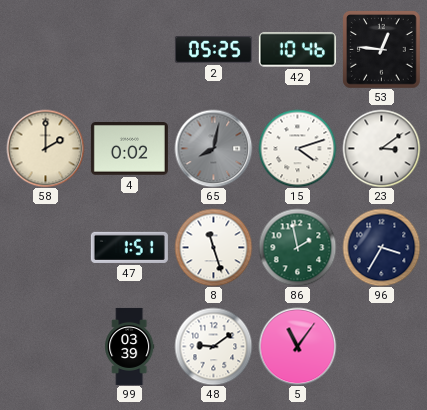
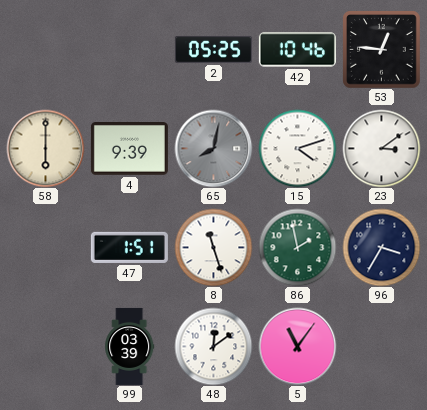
58: 2:00 -> 6:00
4: 0:02 -> 9:39
48: 9:09 -> 12:09
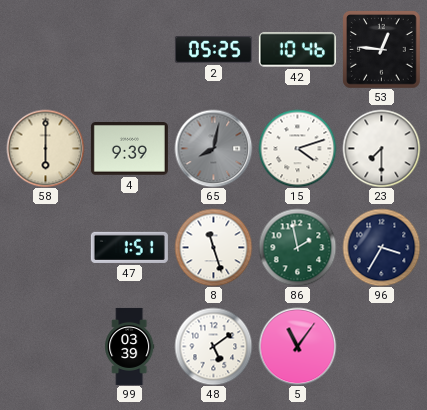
23: 3:09 -> 7:30
48: 12:09 -> 5:09
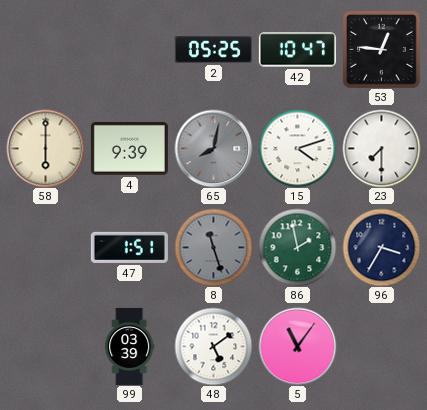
42: 10:46 -> 10:47
8 dial: white -> grey
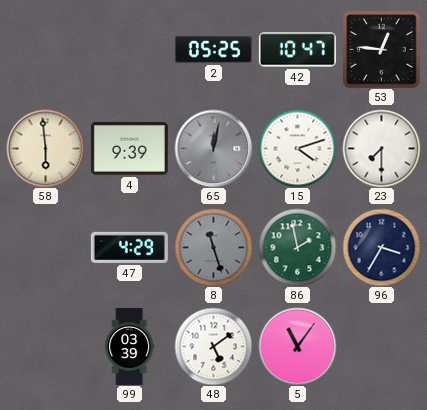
58: 6:00 -> 5:59
65: 8:02 -> 12:02
47: 1:51 -> 4:29
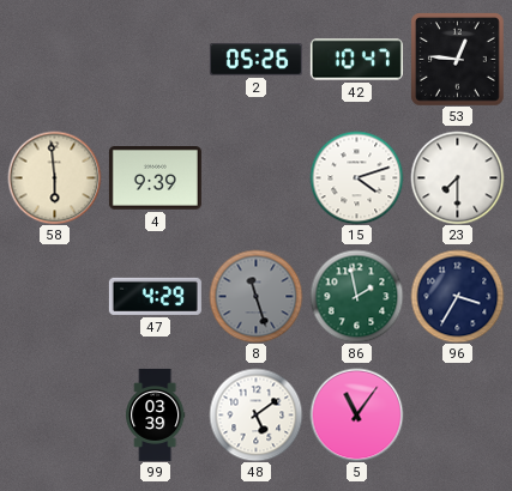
2: 05:25 -> 05:26
65: 12:02 -> none
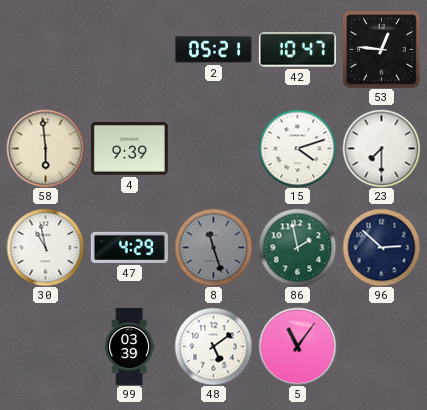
2: 05:26 -> 05:21
30: none -> 10:58
96: 3:35 -> 2:52
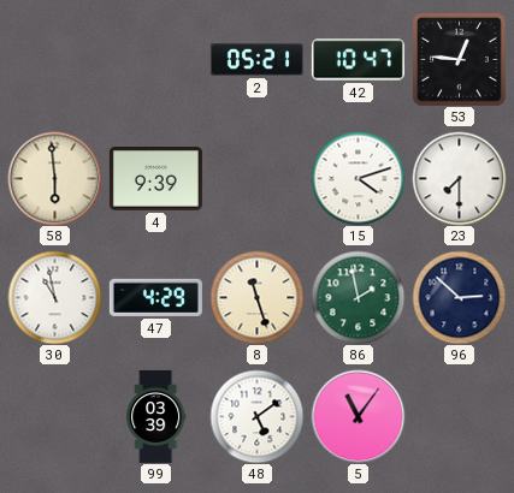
8 dial: grey -> cream
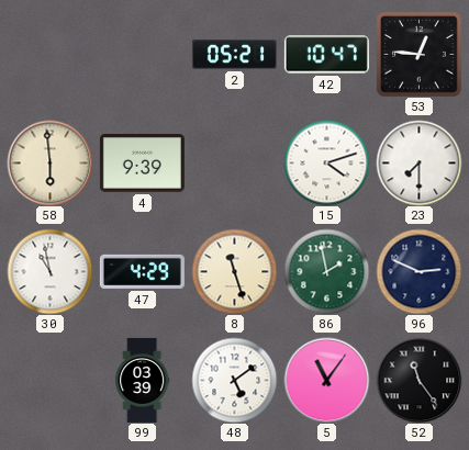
96: 2:52 -> 2:49
52: none -> 11:24
